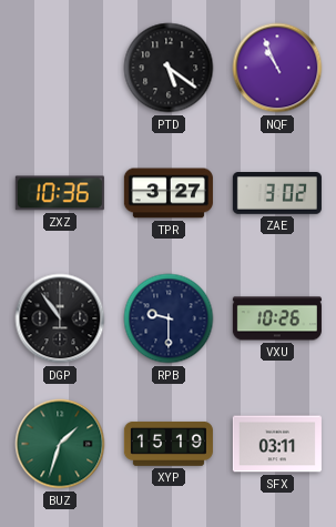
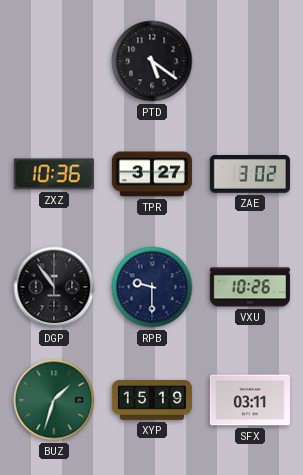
NQF: 10:56 -> none
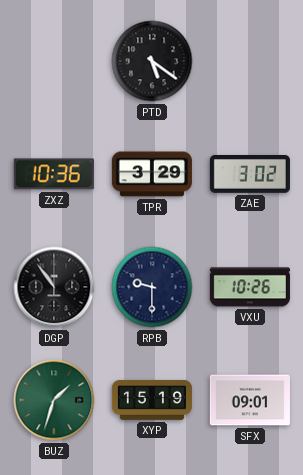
TPR: 3:27 -> 3:29
SFX: 03:11 -> 09:01
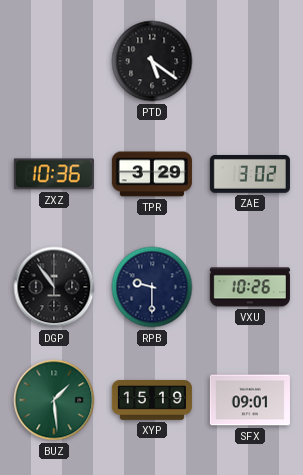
BUZ: 1:33 -> 1:29
